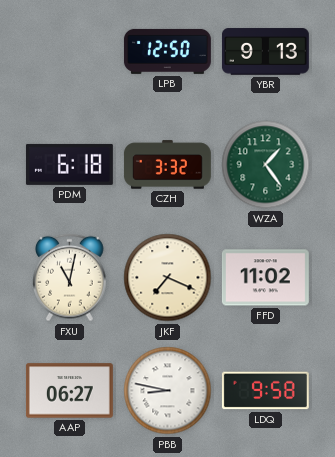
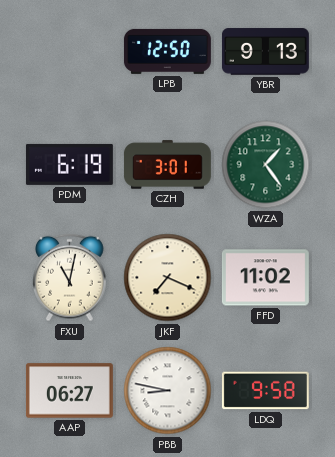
PDM: 6:18 -> 6:19
CZH: 3:32 -> 3:01
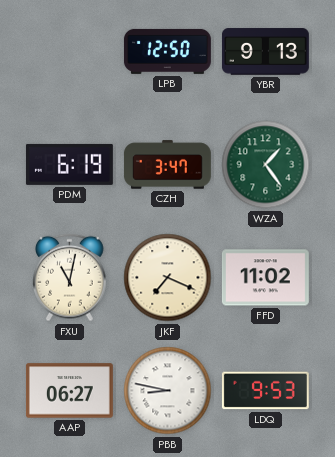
CZH: 3:01 -> 3:47
LDQ: 9:58 -> 9:53
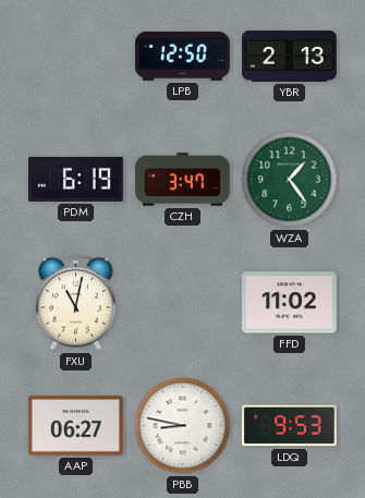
YBR: 9:13 -> 2:13
JKF: 7:19 -> none
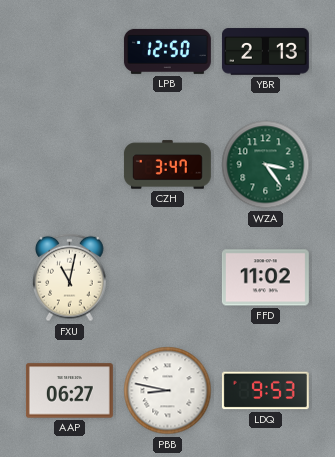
PDM: 6:19 -> none
WZA: 1:24 -> 3:24
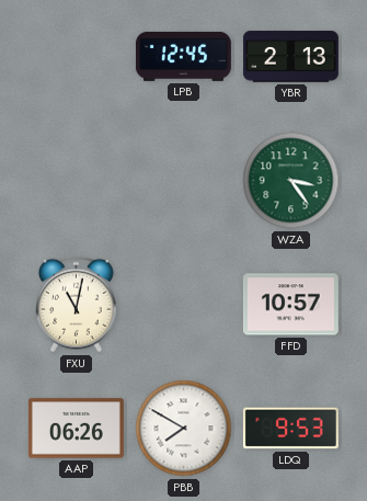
LPB: 12:50 -> 12:45
CZH: 3:47 -> none
FFD: 11:02 -> 10:57
AAP: 06:27 -> 06:26
PBB: 8:47 -> 7:50
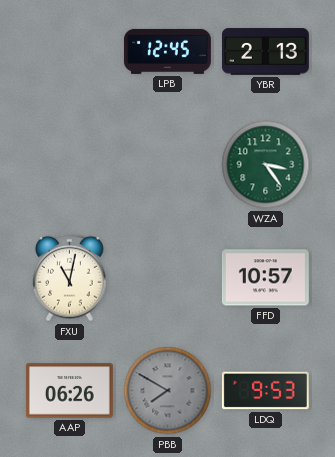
PBB dial: white -> grey
